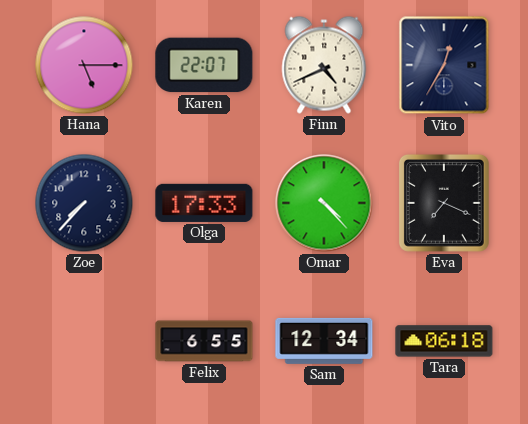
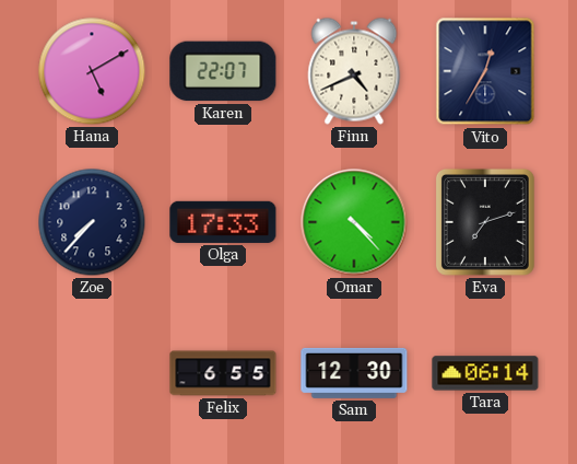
Hana: 5:15 -> 5:10
Eva: 7:19 -> 7:12
Sam: 12:34 -> 12:30
Tara: 06:18 -> 06:14
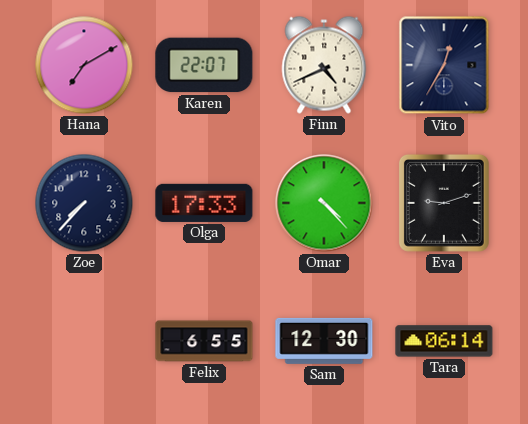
Hana: 5:10 -> 7:10
Eva: 7:12 -> 9:12
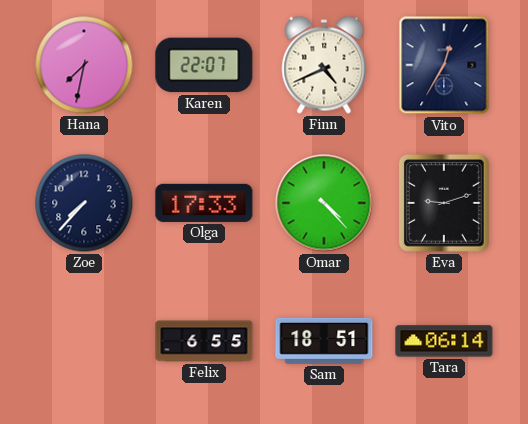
Hana: 7:10 -> 7:32
Sam: 12:30 -> 18:51
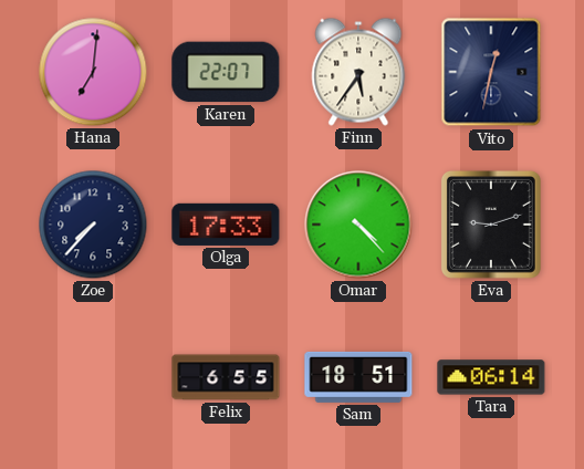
Hana: 7:32 -> 7:01
Finn: 4:41 -> 5:36
Vito: 12:35 -> 12:32
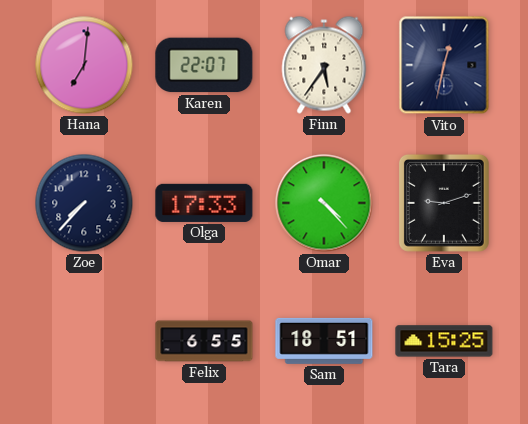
Tara: 06:14 -> 15:25
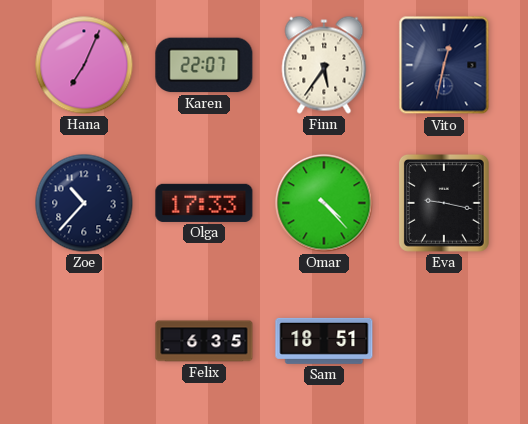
Hana: 7:01 -> 7:04
Zoe: 7:37 -> 10:37
Eva: 9:12 -> 9:17
Felix: 6:55 -> 6:35
Tara: 15:25 -> none
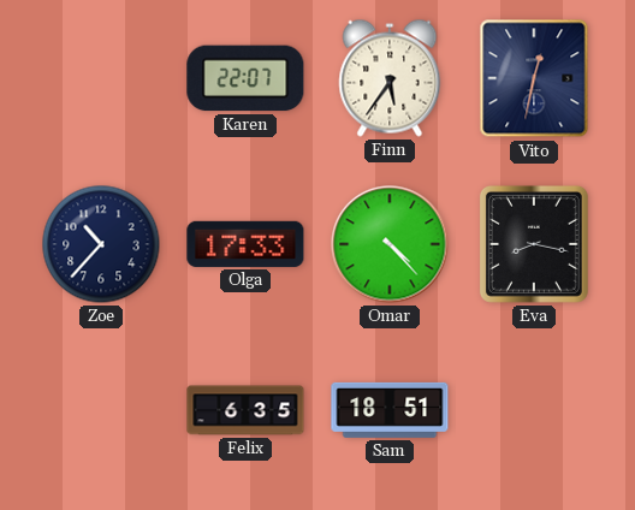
Hana: 7:04 -> none
Eva: 9:17 -> 8:17
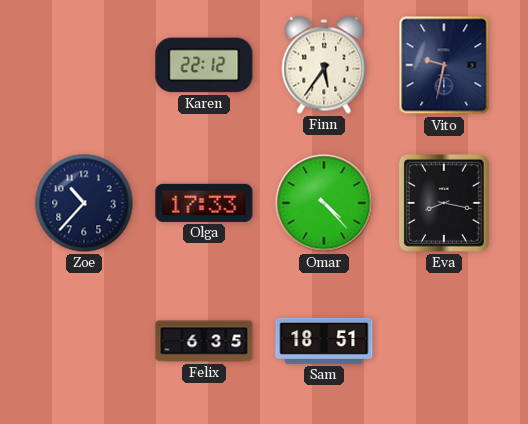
Karen: 22:07 -> 22:12
Vito: 12:32 -> 9:32
